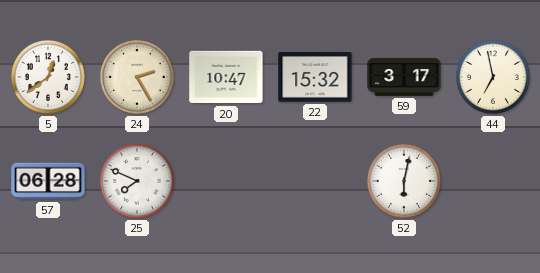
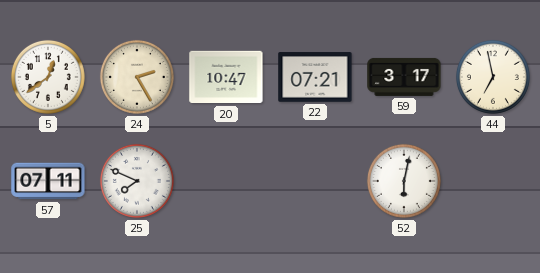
22: 15:32 -> 07:21
57: 06:28 -> 07:11
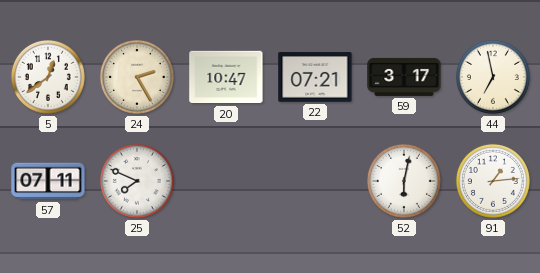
91: none -> 1:14
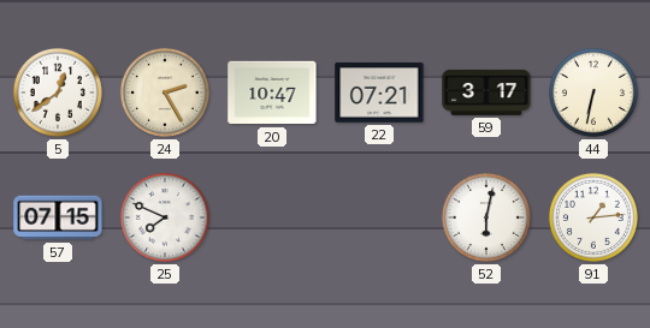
44: 6:58 -> 6:32
57: 07:11 -> 07:15
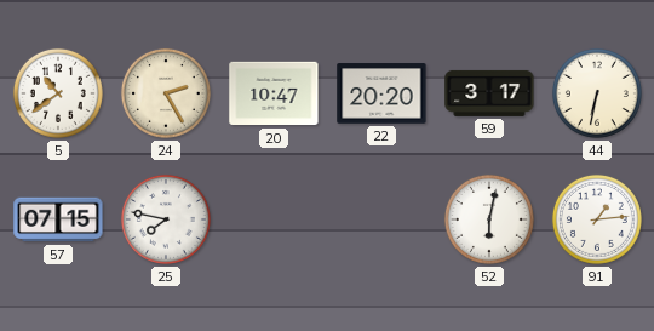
5: 12:39 -> 10:39
22: 07:21 -> 20:20
25: 7:49 -> 7:47
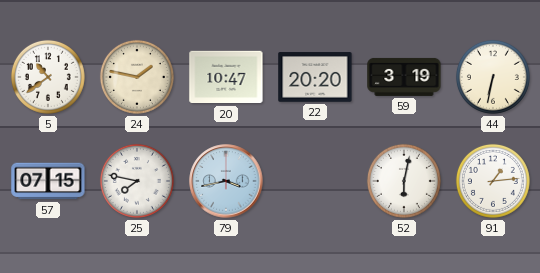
24: 2:25 -> 1:47
59: 3:17 -> 3:19
79: none -> 3:43
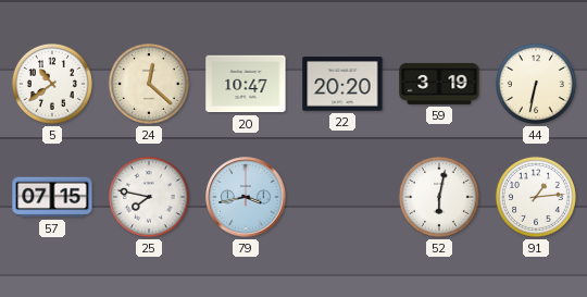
24: 1:47 -> 12:22
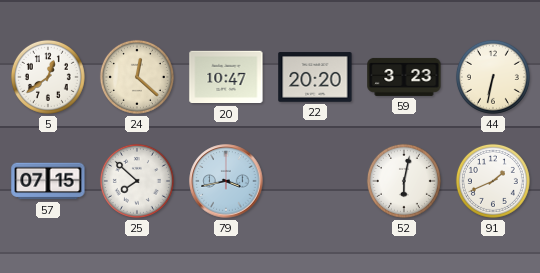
5: 10:39 -> 12:39
59: 3:19 -> 3:23
25: 7:47 -> 7:52
91: 1:14 -> 1:41
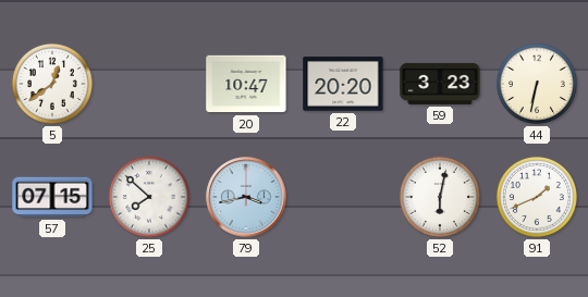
24: 12:22 -> none
